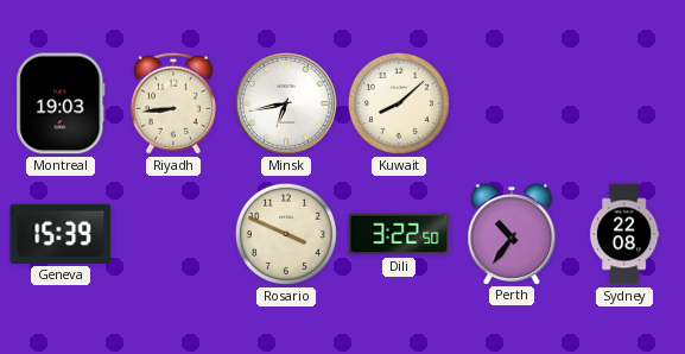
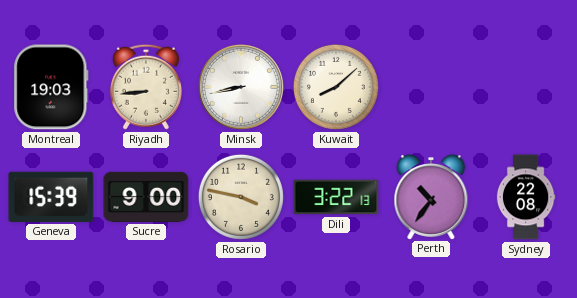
Minsk: 6:43 -> 8:43
Sucre: none -> 9:00
Rosario: 3:49 -> 3:47
Dili: 3:22:50 -> 3:22:13
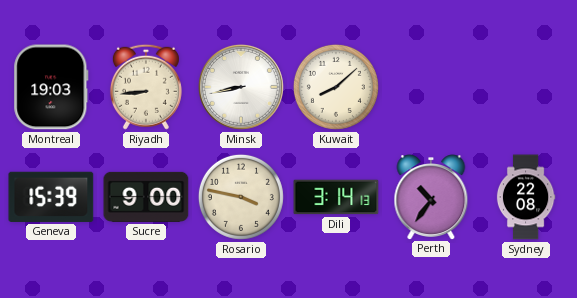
Dili: 3:22 -> 3:14
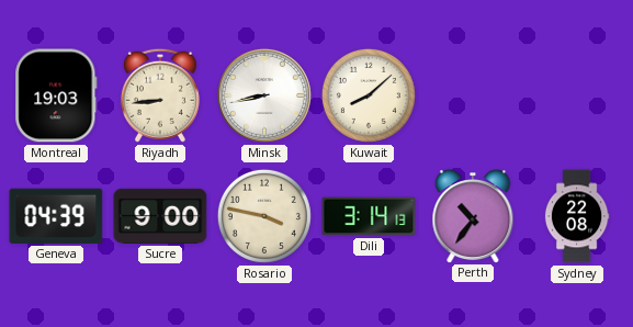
Geneva: 15:39 -> 04:39
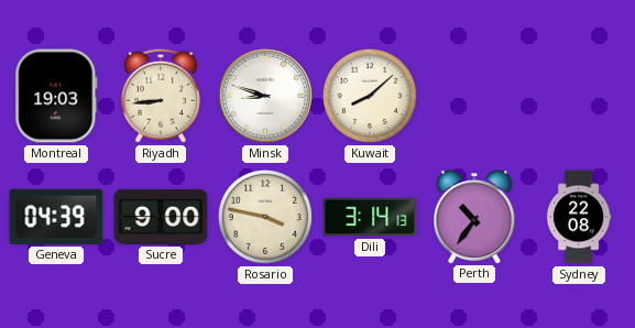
Minsk: 8:43 -> 8:48
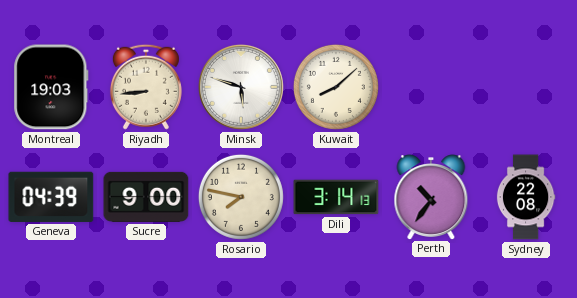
Minsk: 8:48 -> 5:48
Rosario: 3:47 -> 7:47
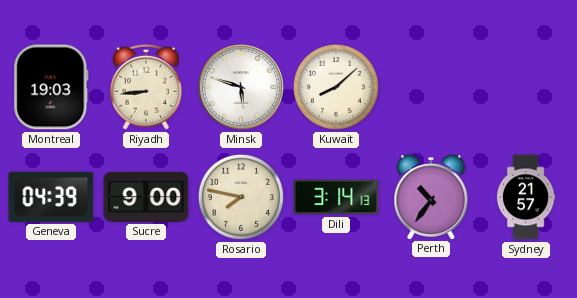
Sydney: 22:08 -> 21:57
